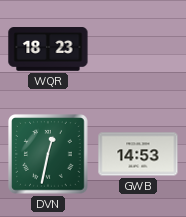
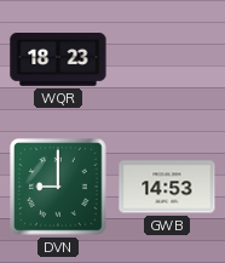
DVN: 12:32 -> 9:00
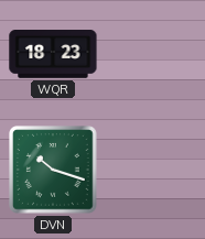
DVN: 9:00 -> 10:18
GWB: 14:53 -> none
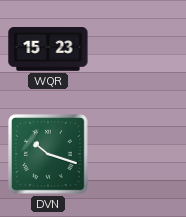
WQR: 18:23 -> 15:23
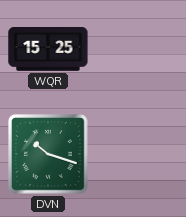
WQR: 15:23 -> 15:25
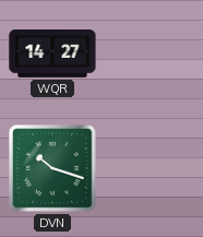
WQR: 15:25 -> 14:27
